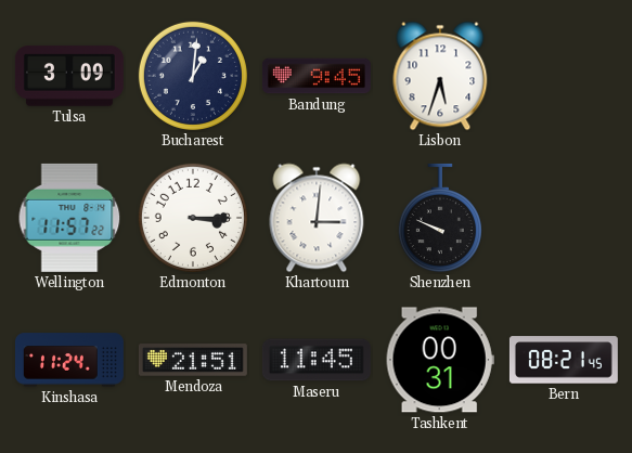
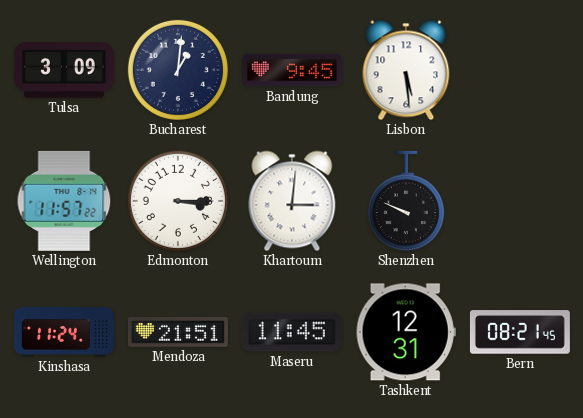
Lisbon: 5:33 -> 5:29
Tashkent: 00:31 -> 12:31
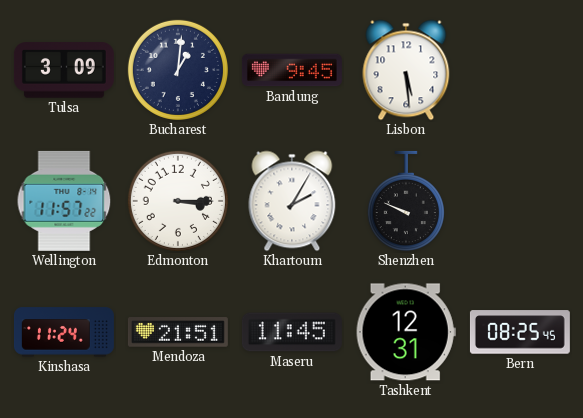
Khartoum: 3:01 -> 2:05
Bern: 08:21 -> 08:25
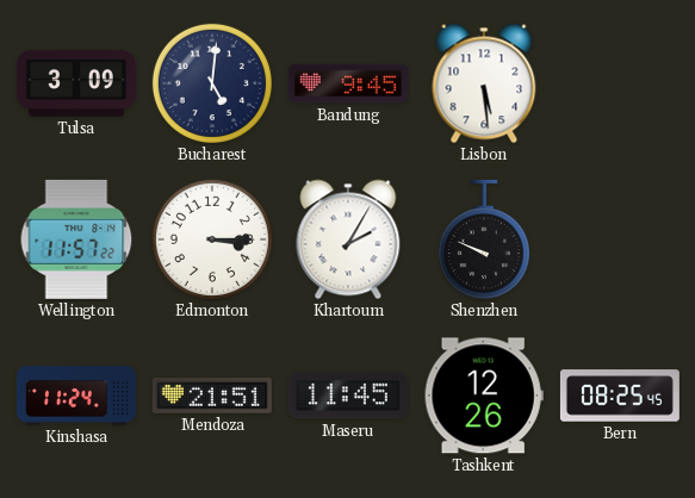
Bucharest: 1:01 -> 5:01
Tashkent: 12:31 -> 12:26
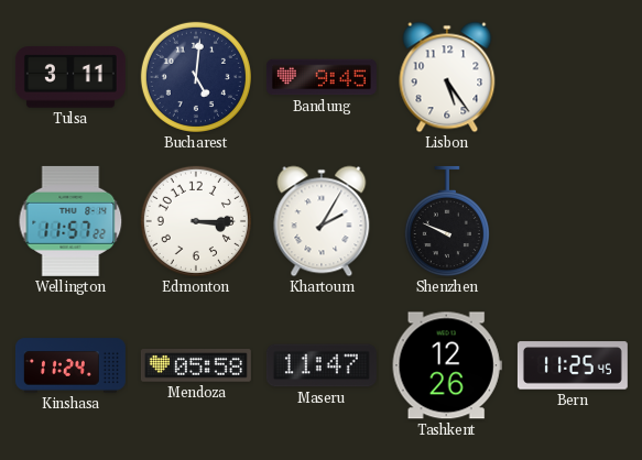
Tulsa: 3:09 -> 3:11
Lisbon: 5:29 -> 5:24
Mendoza: 21:51 -> 05:58
Maseru: 11:45 -> 11:47
Bern: 08:25 -> 11:25
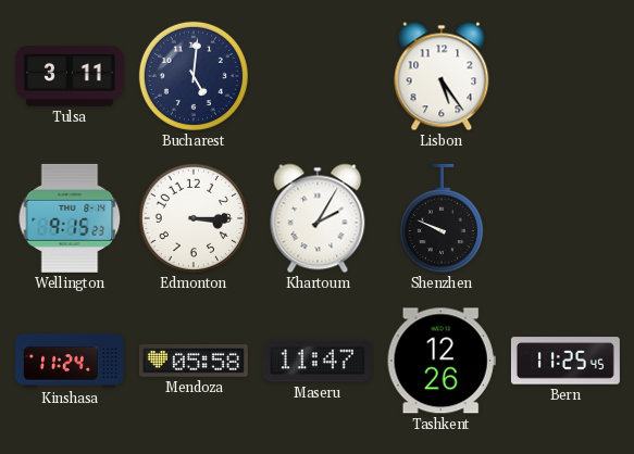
Bandung: 9:45 -> none
Wellington: 11:57 -> 9:15
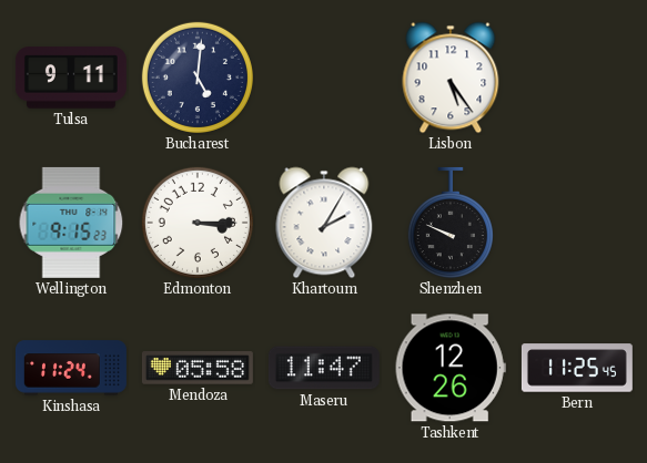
Tulsa: 3:11 -> 9:11
